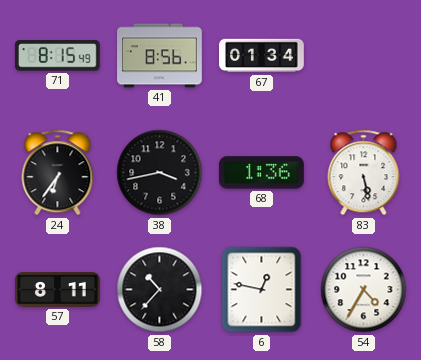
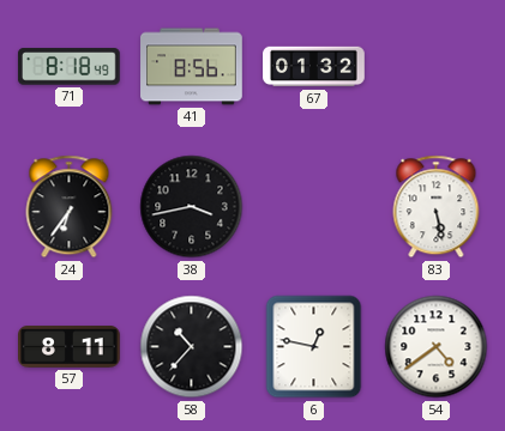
71: 8:15 -> 8:18
67: 01:34 -> 01:32
68: 1:36 -> none
54: 4:35 -> 4:39
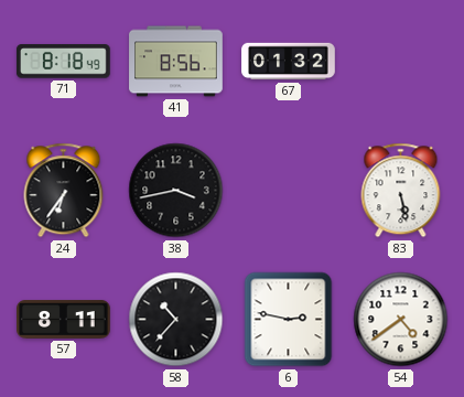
6: 12:47 -> 2:47
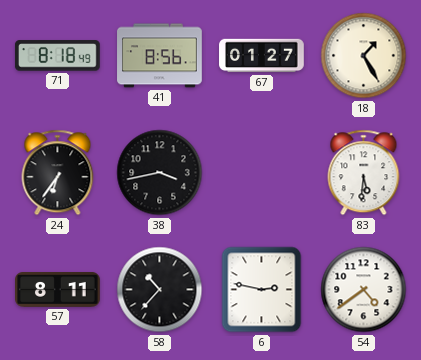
67: 01:32 -> 01:27
18: none -> 1:25
83: 5:28 -> 5:31
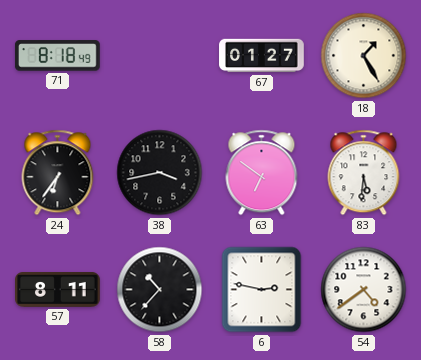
41: 8:56 -> none
63: none -> 6:51
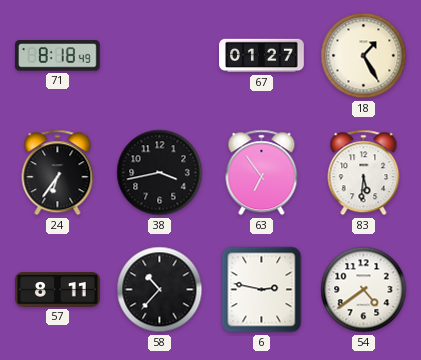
63: 6:51 -> 6:54
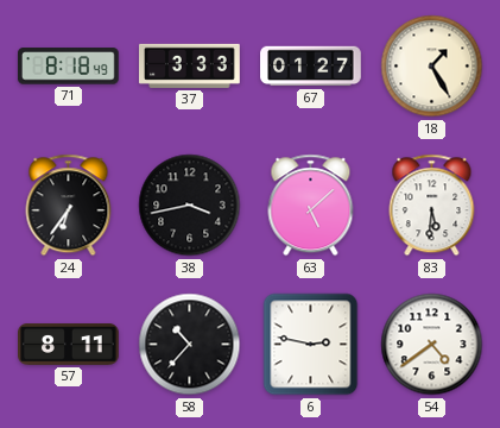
37: none -> 3:33
63: 6:54 -> 5:08
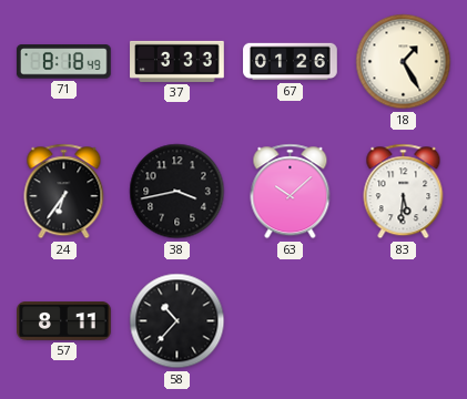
67: 01:27 -> 01:26
63: 5:08 -> 10:08
6: 2:47 -> none
54: 4:39 -> none
